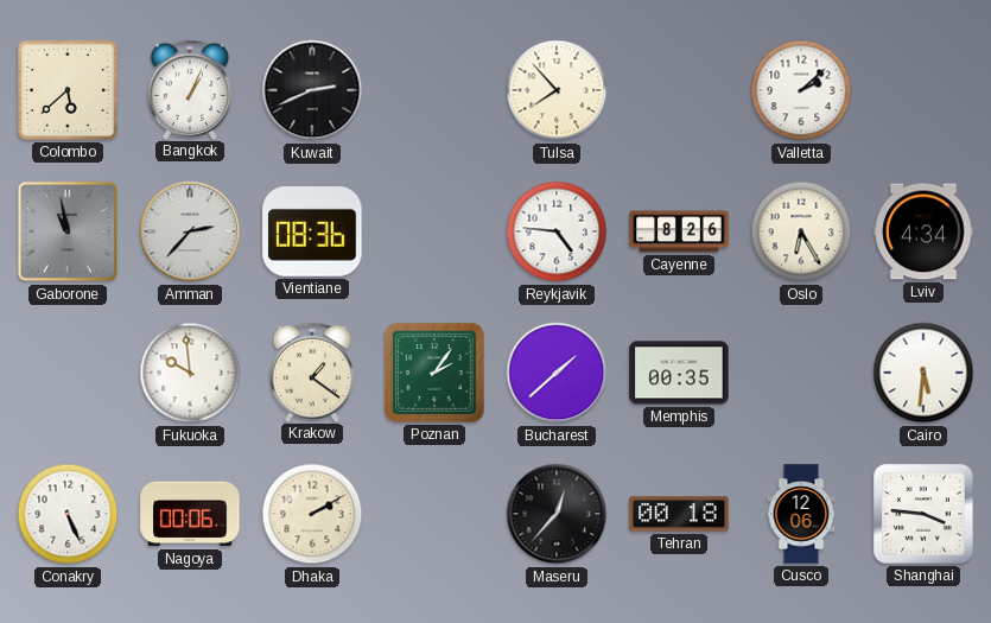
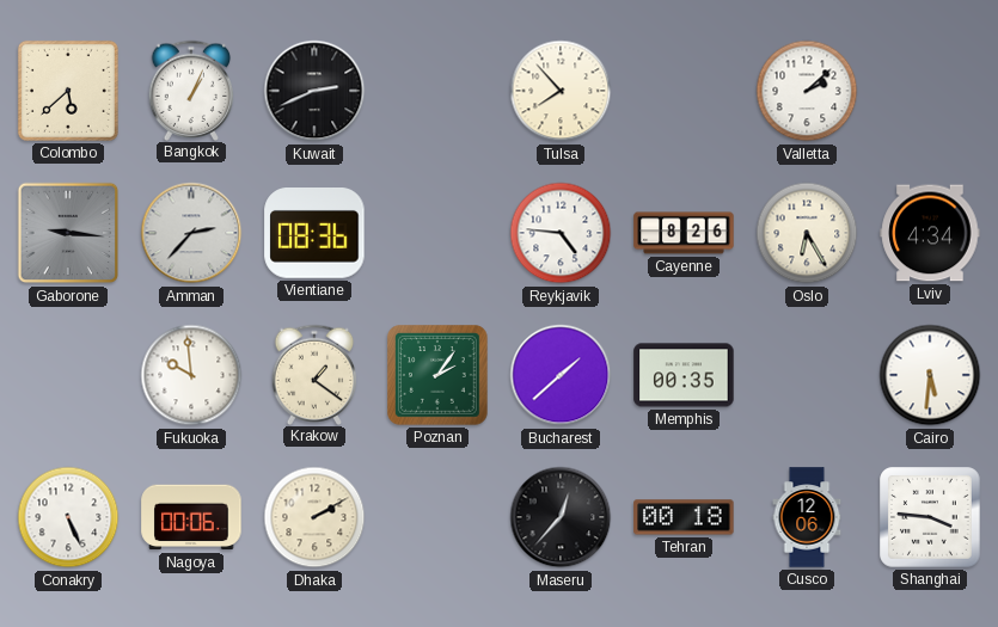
Gaborone: 10:58 -> 9:16
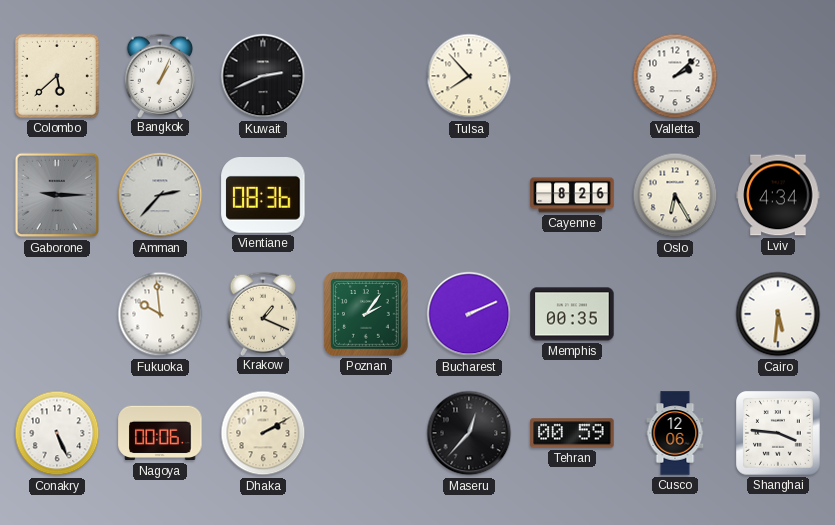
Gaborone: 9:16 -> 9:15
Reykjavik: 4:46 -> none
Krakow: 1:21 -> 1:19
Bucharest: 1:38 -> 2:11
Tehran: 00:18 -> 00:59
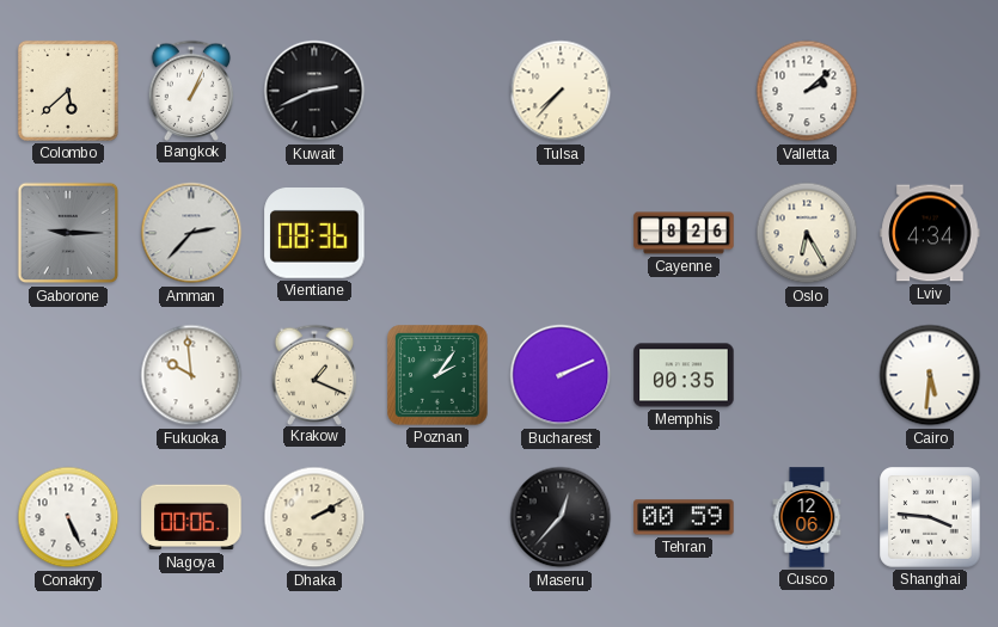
Tulsa: 7:53 -> 7:37
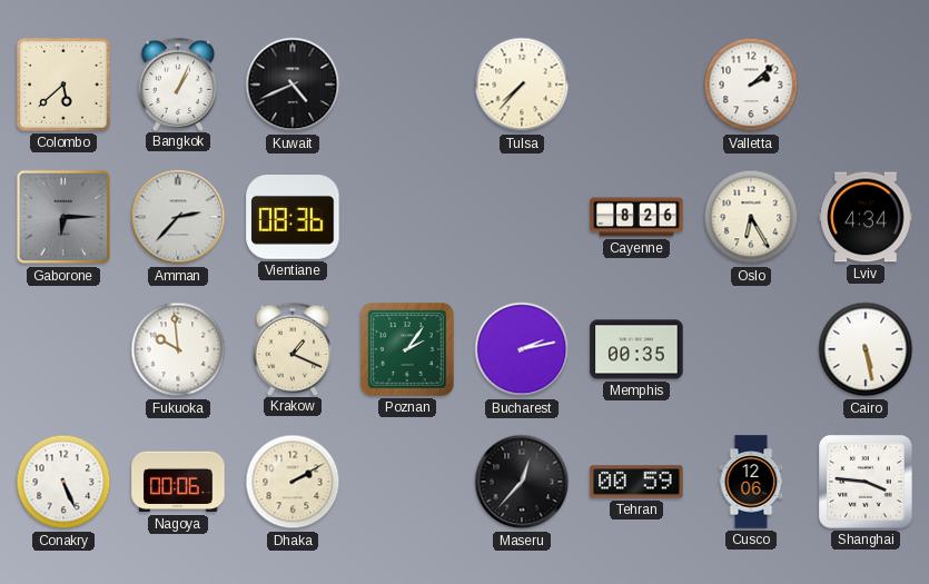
Kuwait: 2:41 -> 4:41
Gaborone: 9:15 -> 6:15
Bucharest: 2:11 -> 2:13
Cairo: 5:31 -> 5:28
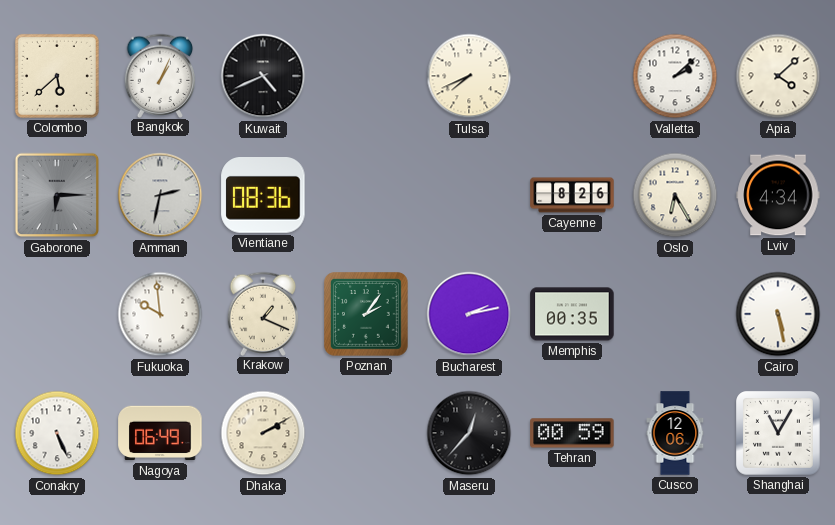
Tulsa: 7:37 -> 7:41
Apia: none -> 4:08
Amman: 2:37 -> 2:32
Nagoya: 00:06 -> 06:49
Shanghai: 3:46 -> 11:05
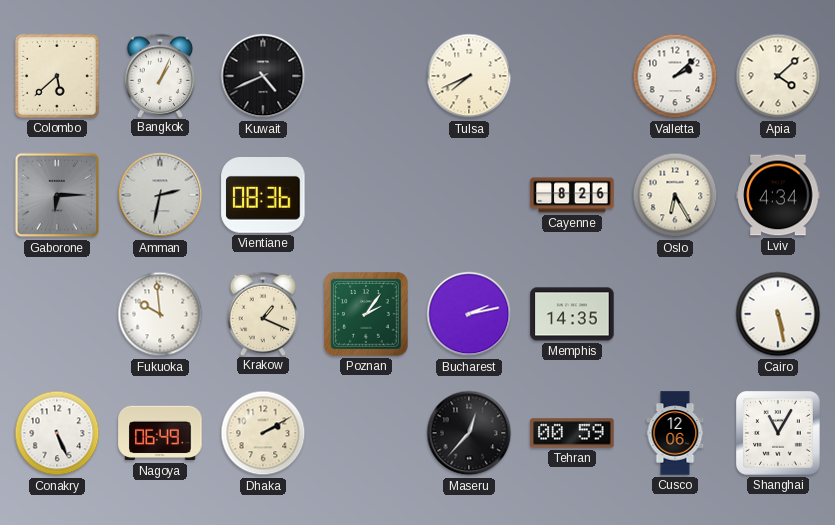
Memphis: 00:35 -> 14:35
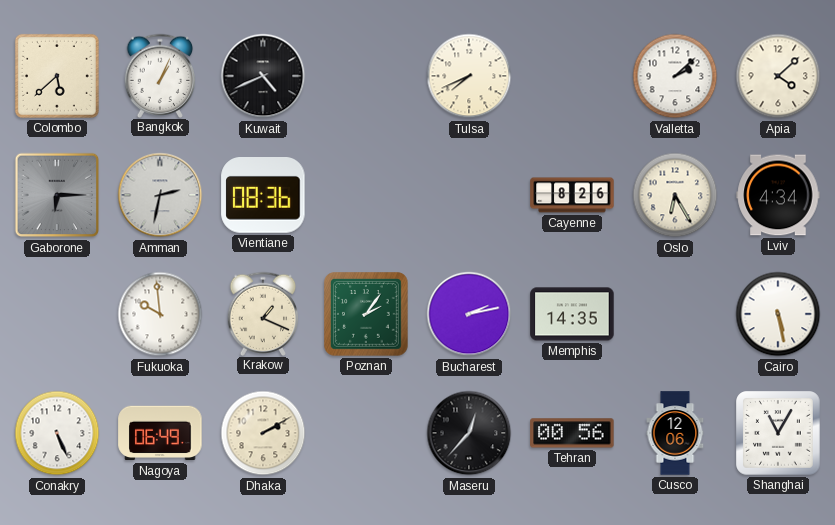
Tehran: 00:59 -> 00:56
